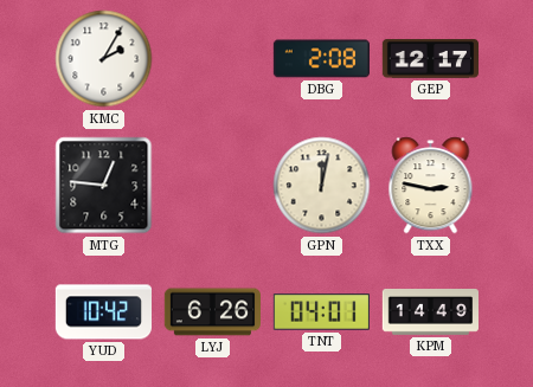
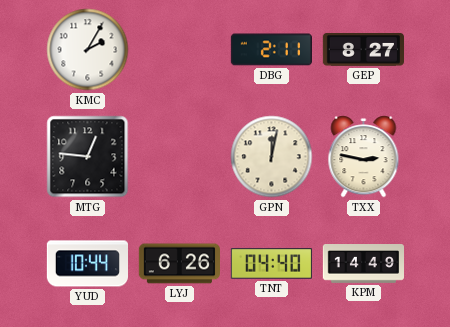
DBG: 2:08 -> 2:11
GEP: 12:17 -> 8:27
YUD: 10:42 -> 10:44
TNT: 04:01 -> 04:40
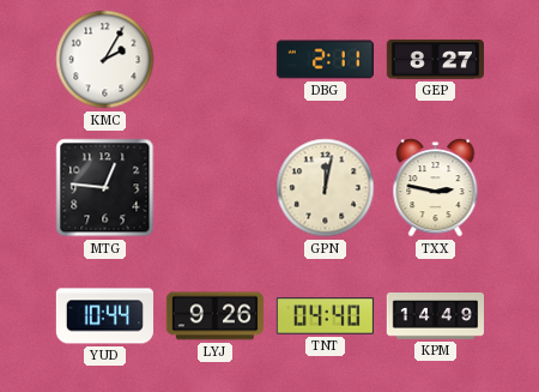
LYJ: 6:26 -> 9:26
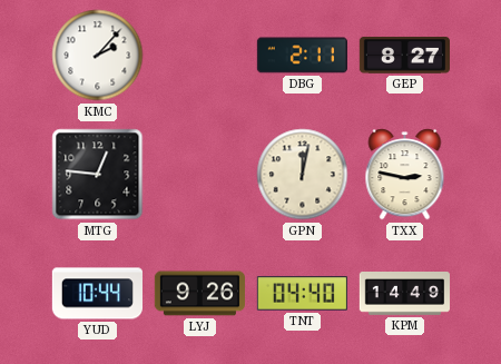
KMC: 2:05 -> 2:07
